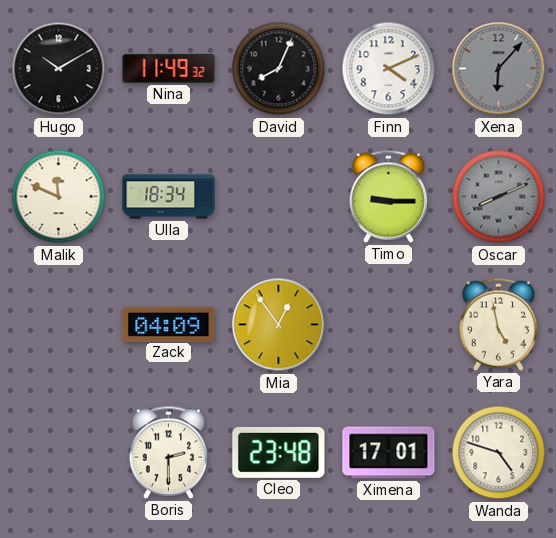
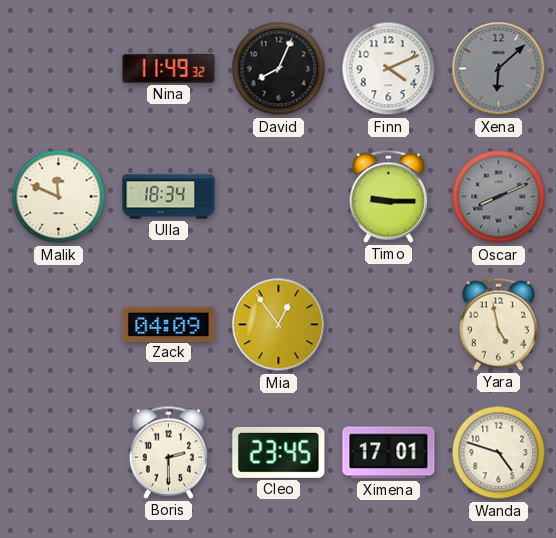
Hugo: 10:10 -> none
Xena: 6:07 -> 6:08
Cleo: 23:48 -> 23:45
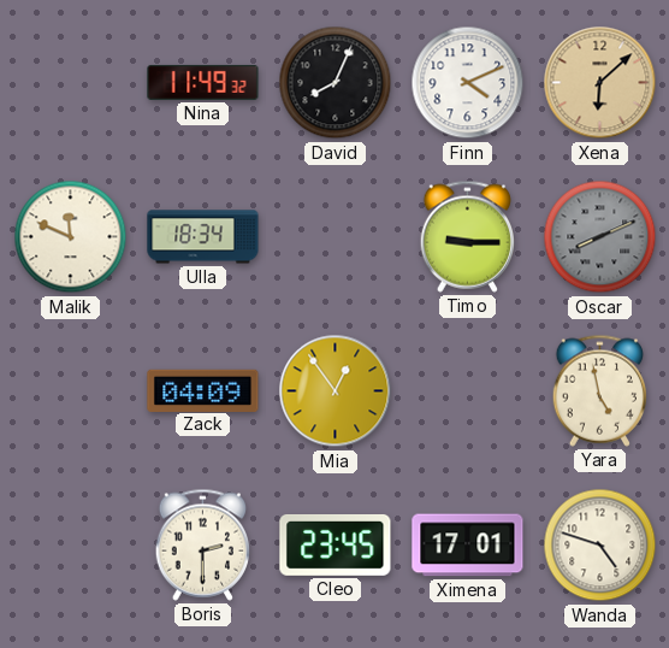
Xena dial: grey -> champagne
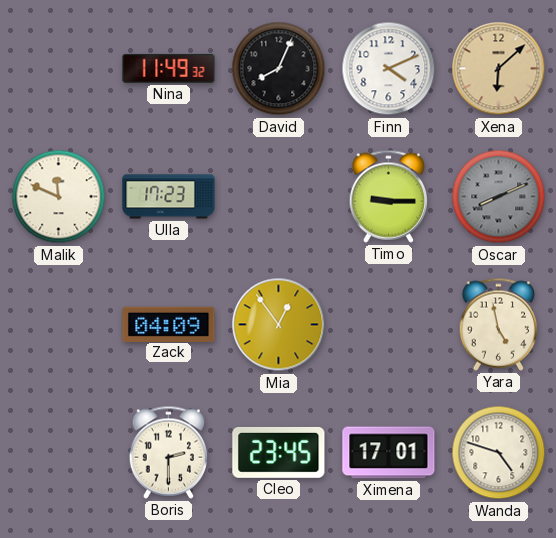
Ulla: 18:34 -> 17:23
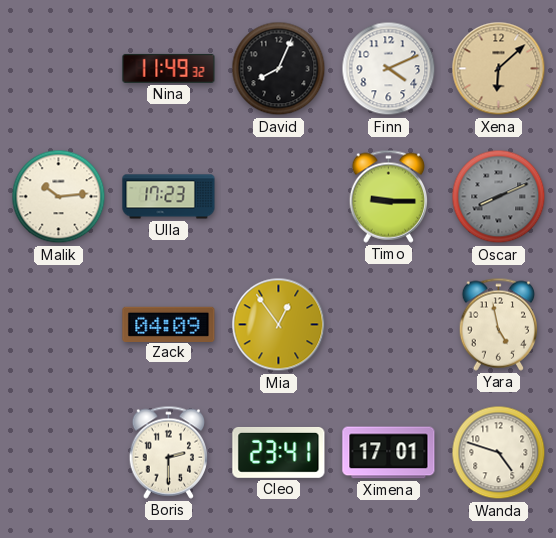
Malik: 11:49 -> 10:14
Cleo: 23:45 -> 23:41
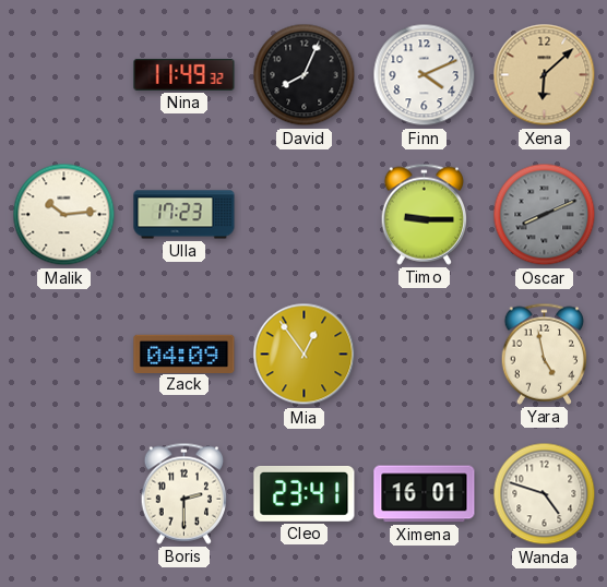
Ximena: 17:01 -> 16:01
